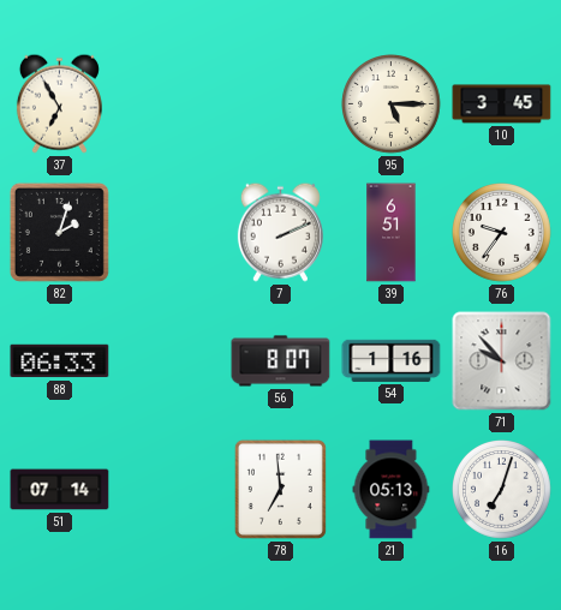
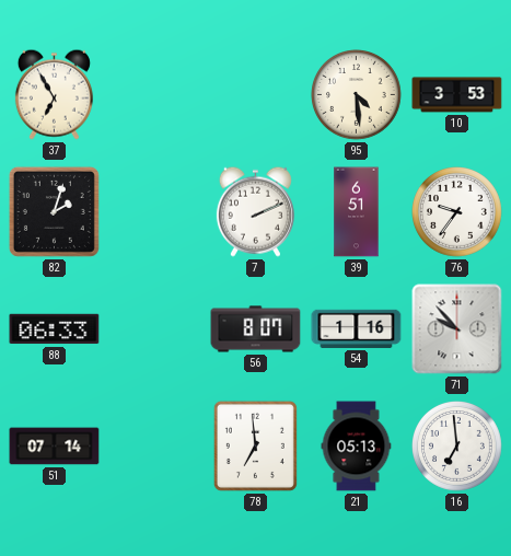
95: 5:15 -> 4:29
10: 3:45 -> 3:53
16: 7:03 -> 6:59
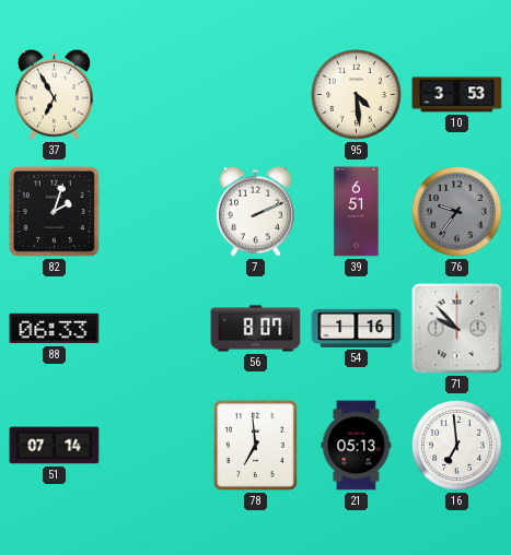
76 dial: white -> grey
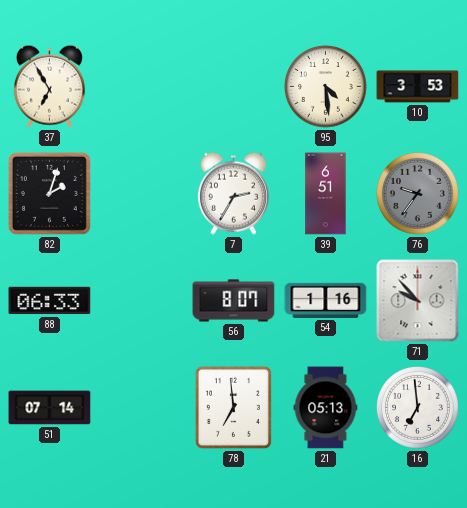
7: 2:11 -> 2:35
